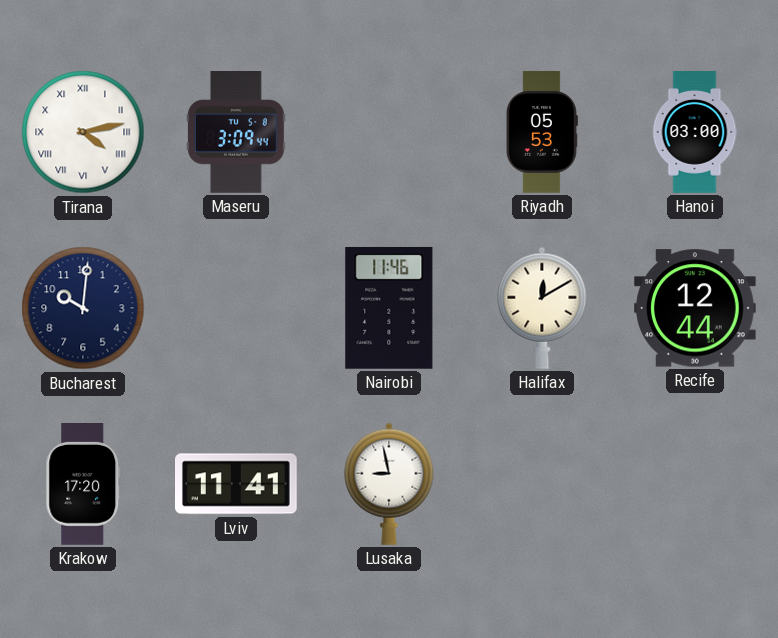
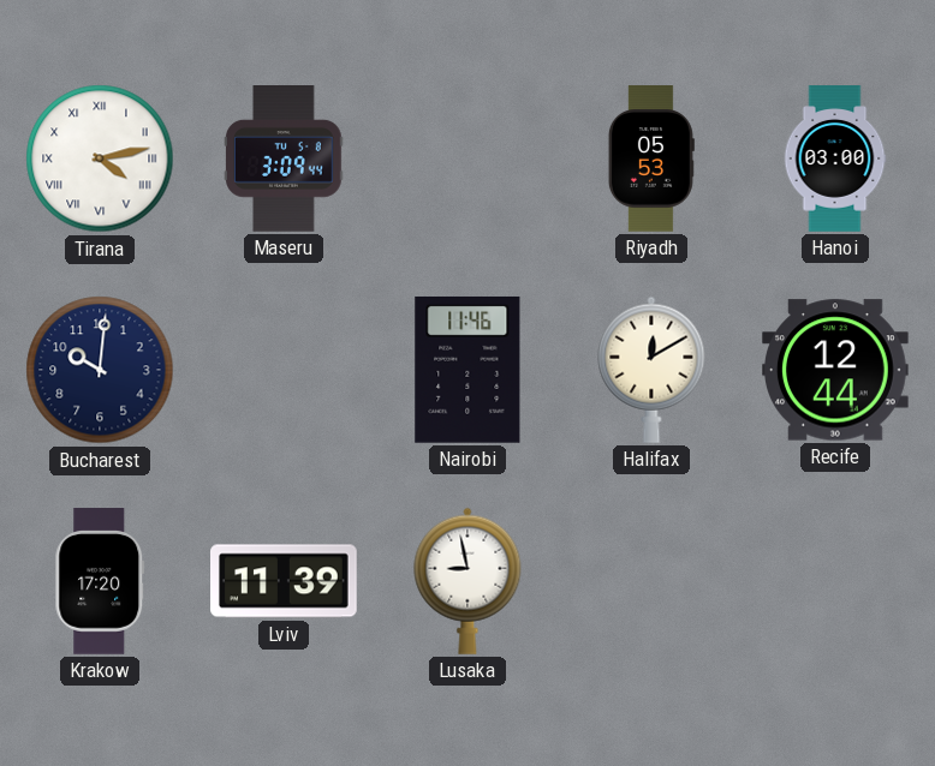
Lviv: 11:41 -> 11:39
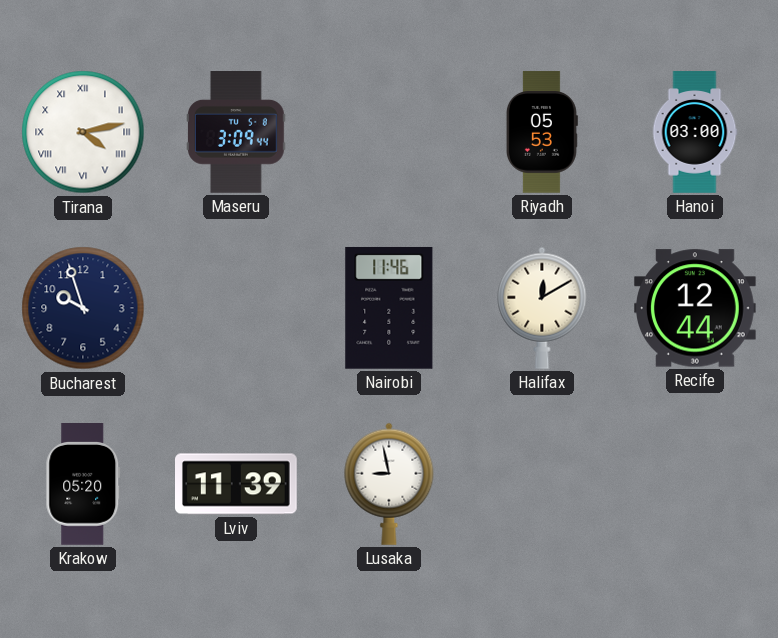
Bucharest: 10:01 -> 9:57
Krakow: 17:20 -> 05:20
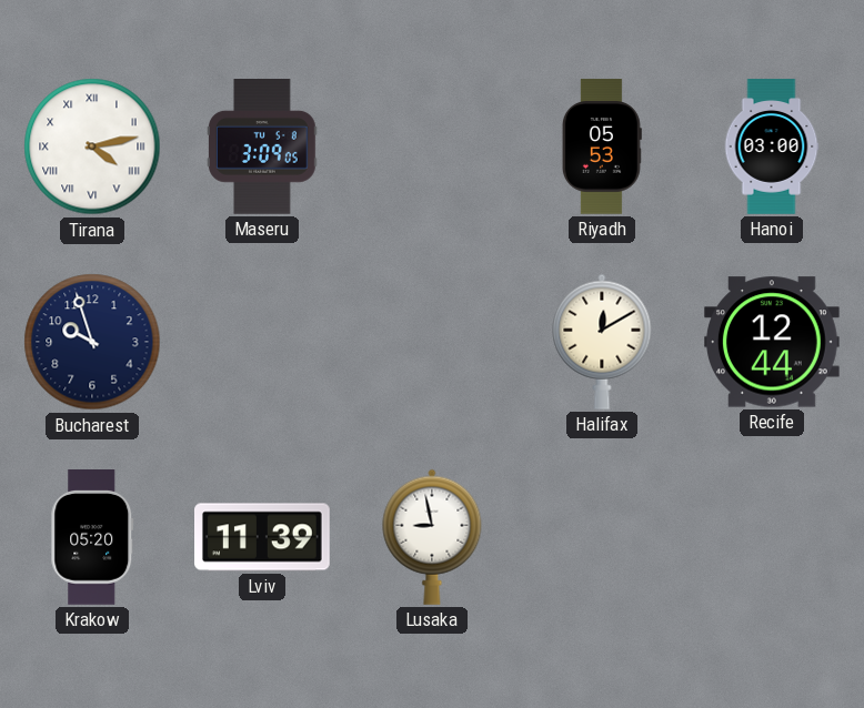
Maseru: 3:09:44 -> 3:09:05
Nairobi: 11:46 -> none
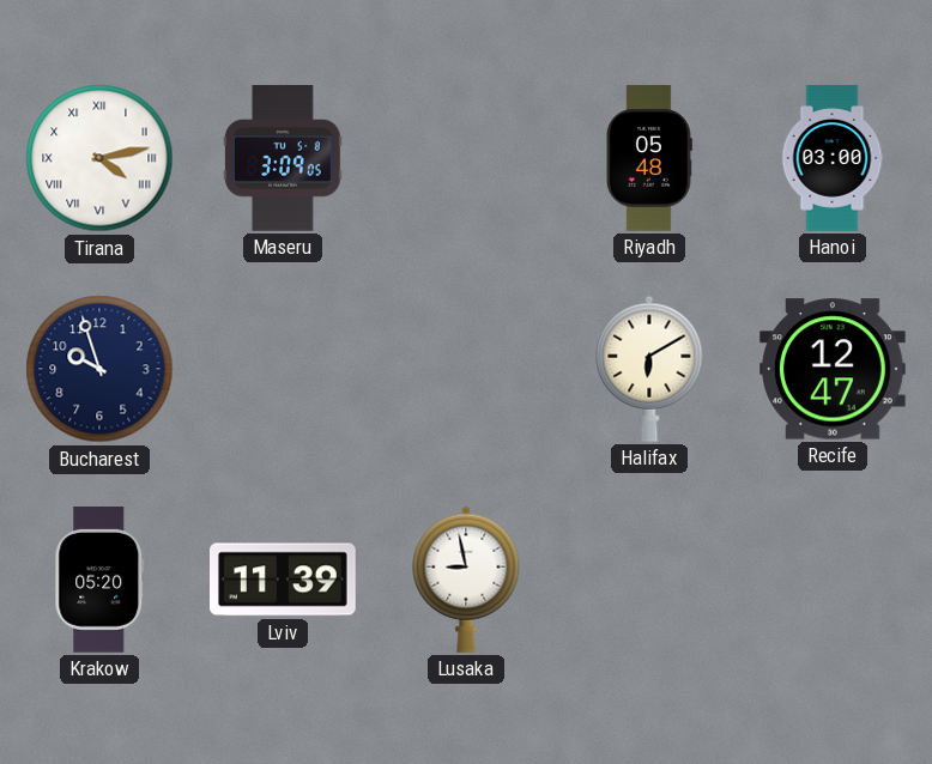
Riyadh: 05:53 -> 05:48
Halifax: 12:10 -> 6:10
Recife: 12:44 -> 12:47
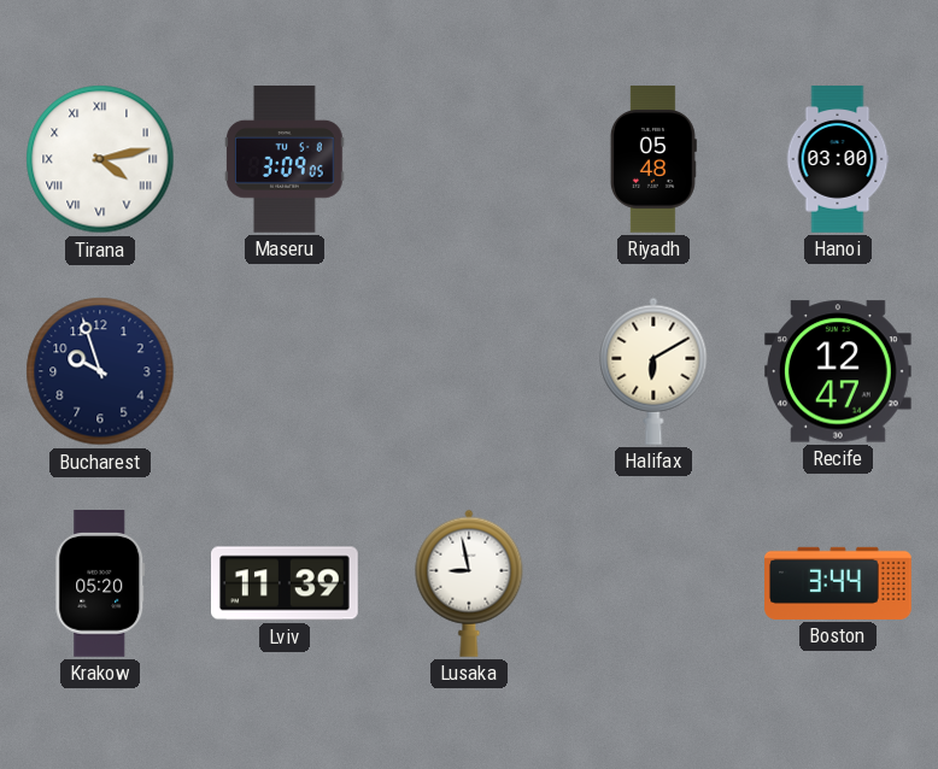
Boston: none -> 3:44
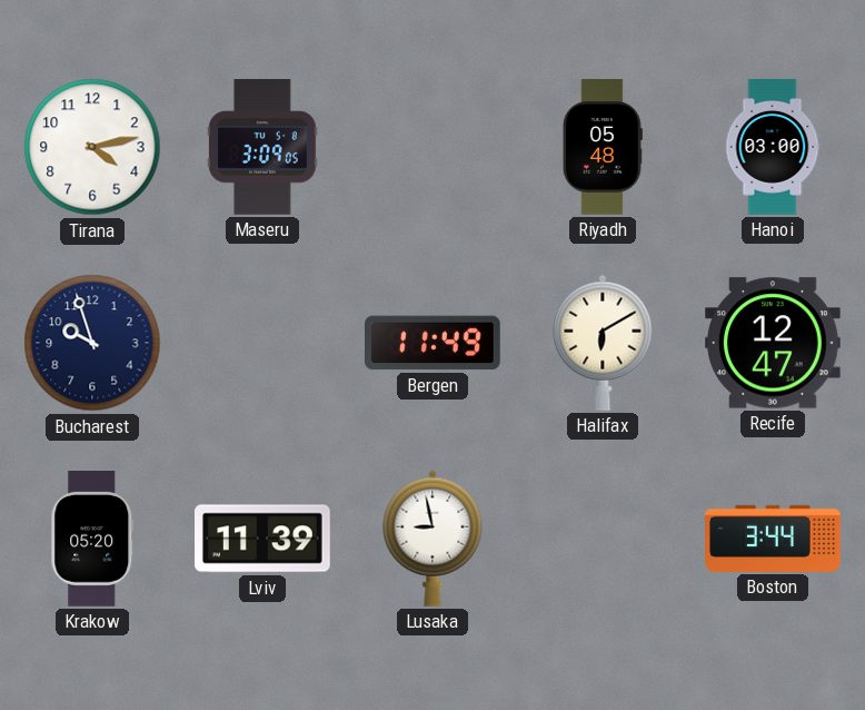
Tirana numerals: Roman -> Arabic
Bergen: none -> 11:49
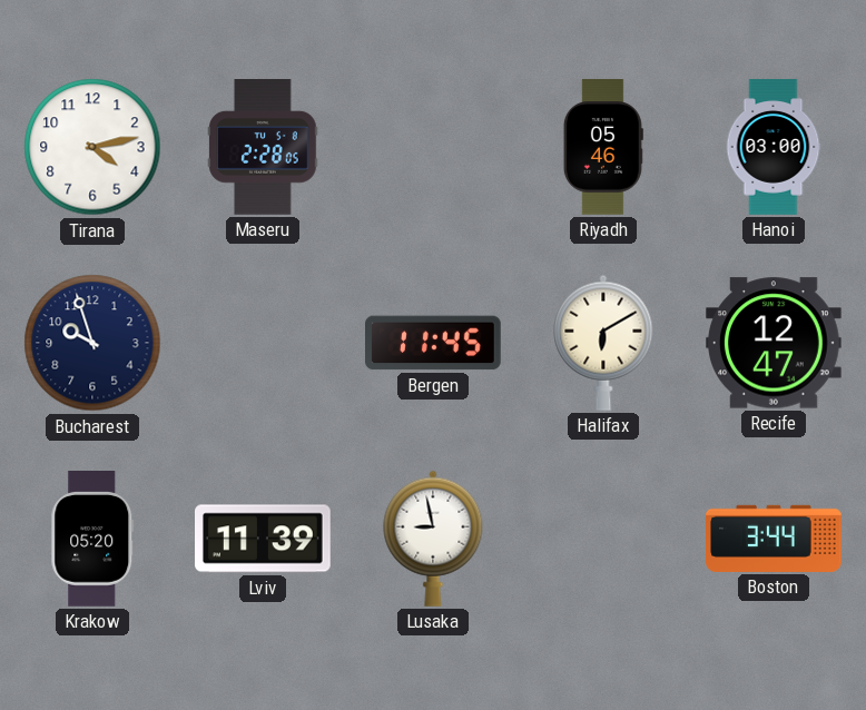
Maseru: 3:09 -> 2:28
Riyadh: 05:48 -> 05:46
Bergen: 11:49 -> 11:45
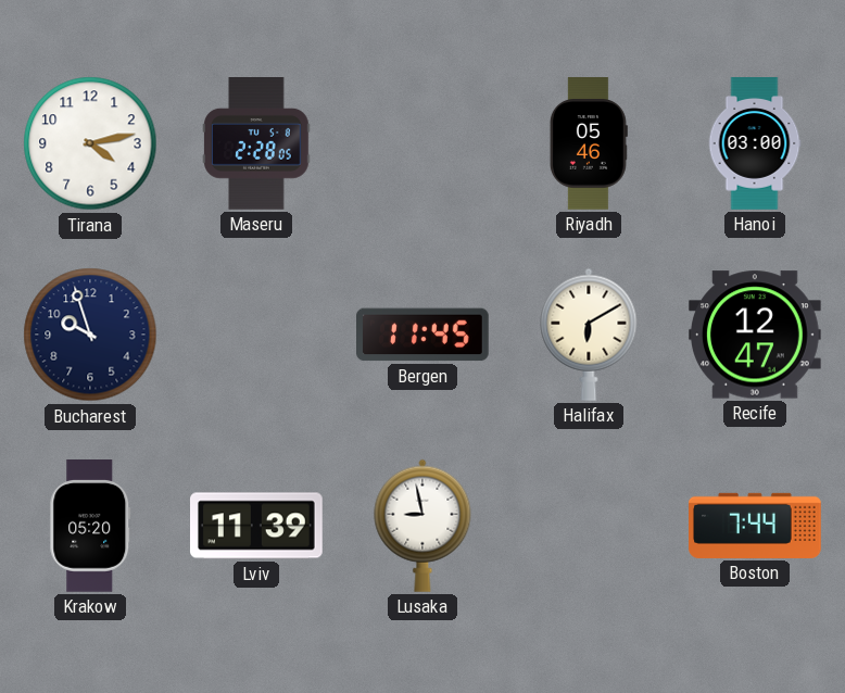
Boston: 3:44 -> 7:44
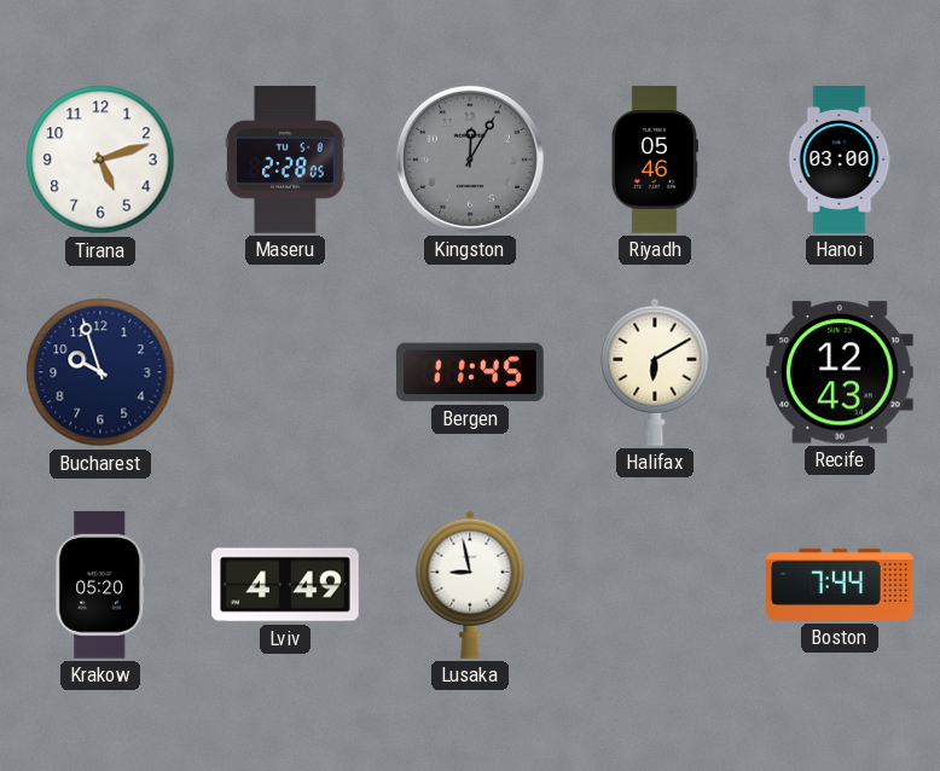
Tirana: 4:13 -> 5:12
Kingston: none -> 12:05
Recife: 12:47 -> 12:43
Lviv: 11:39 -> 4:49
